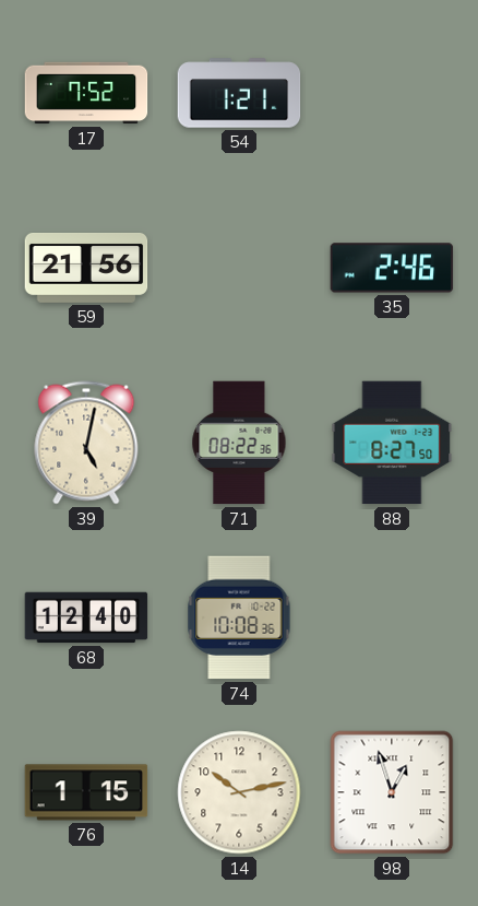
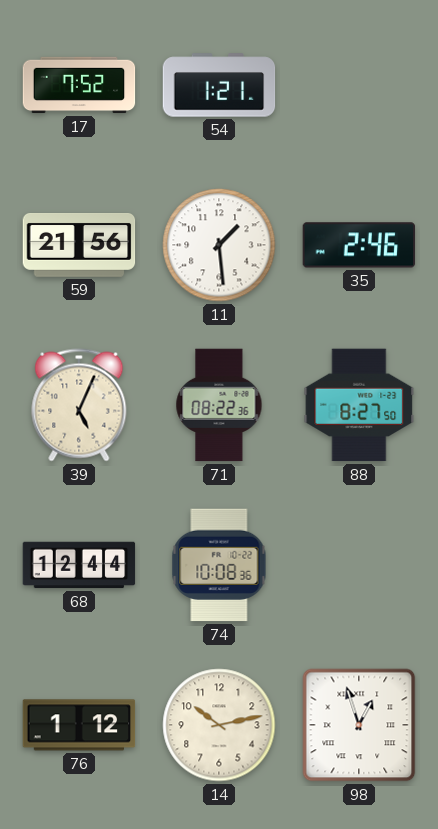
11: none -> 1:29
39: 5:02 -> 5:04
68: 12:40 -> 12:44
76: 1:15 -> 1:12
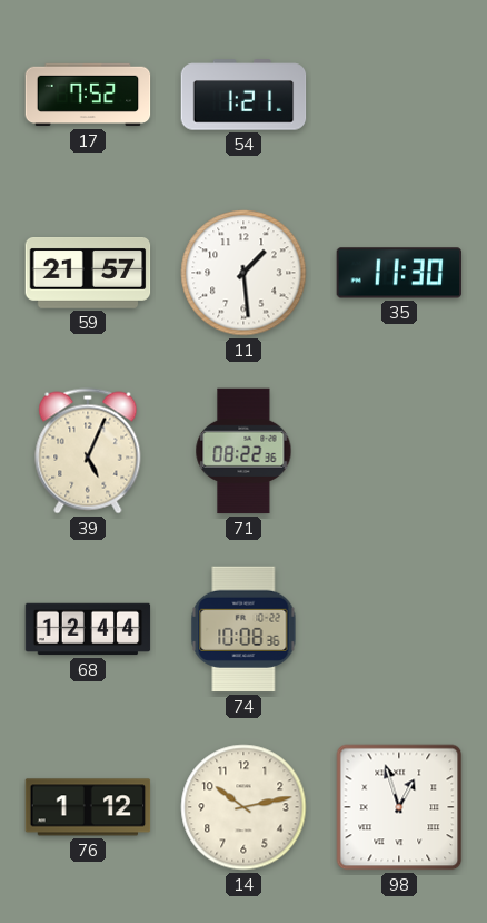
59: 21:56 -> 21:57
35: 2:46 -> 11:30
88: 8:27 -> none
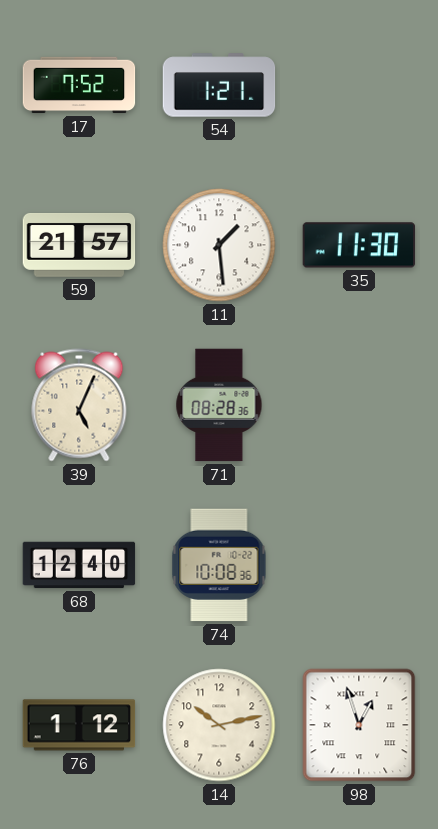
71: 08:22 -> 08:28
68: 12:44 -> 12:40
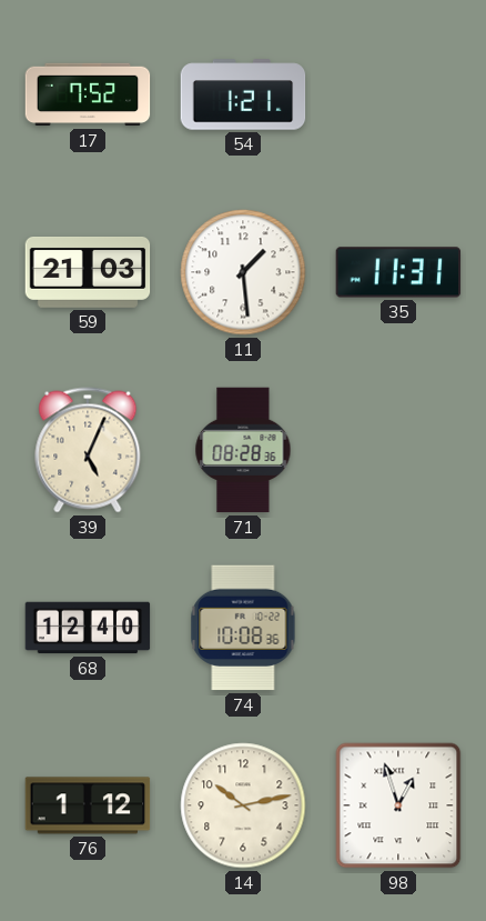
59: 21:57 -> 21:03
35: 11:30 -> 11:31
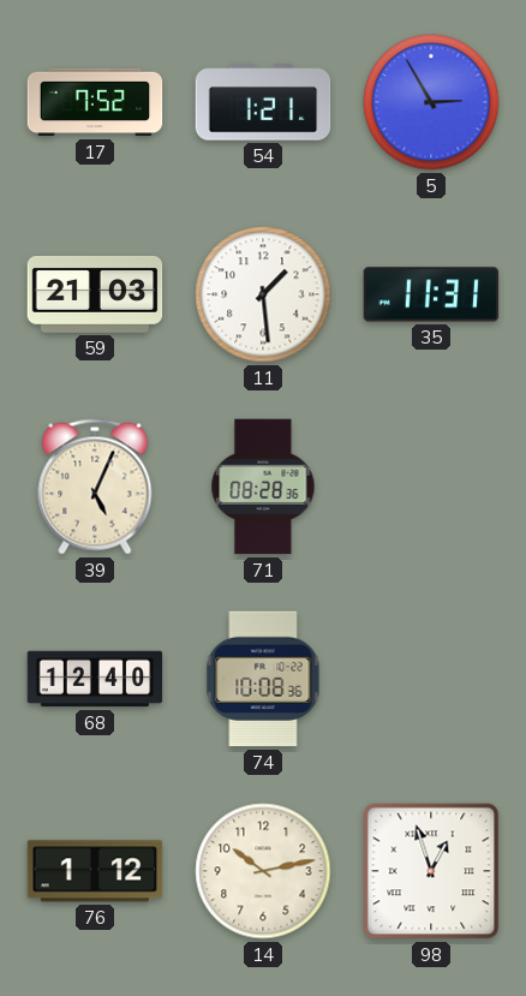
5: none -> 2:55
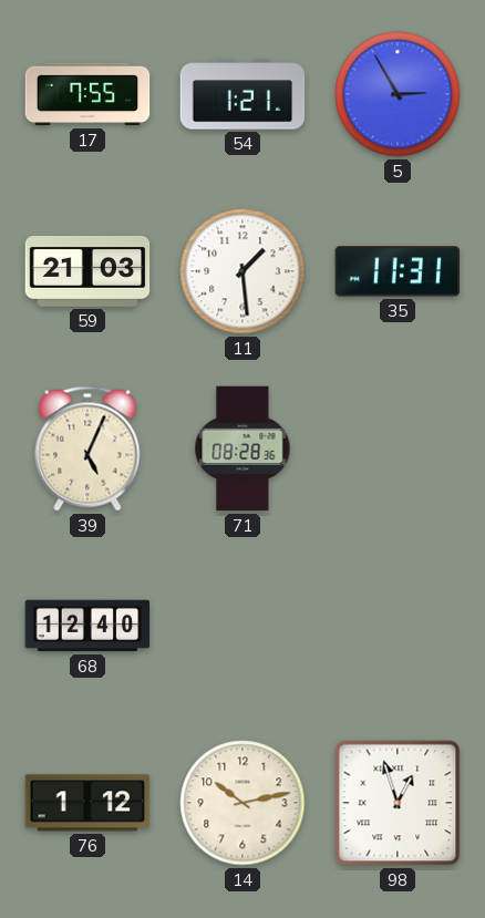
17: 7:52 -> 7:55
74: 10:08 -> none
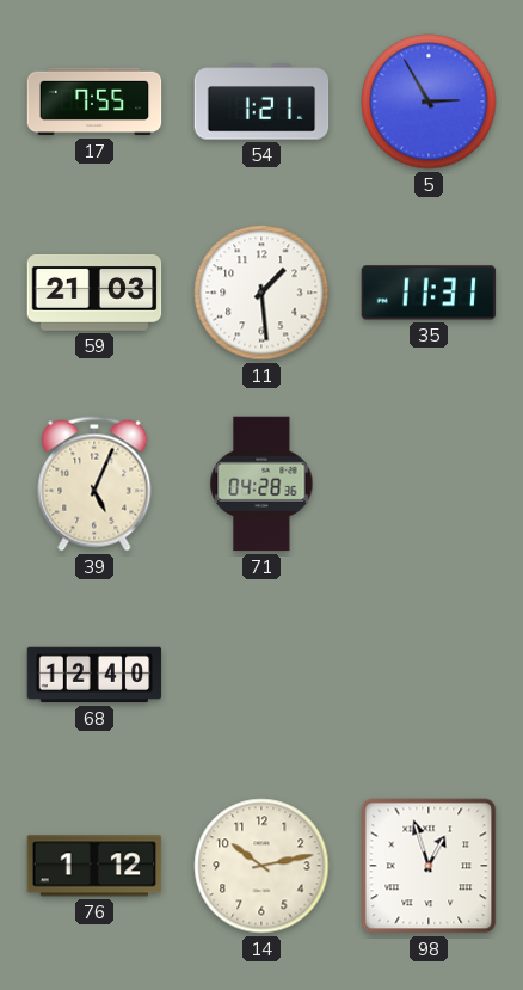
71: 08:28 -> 04:28
